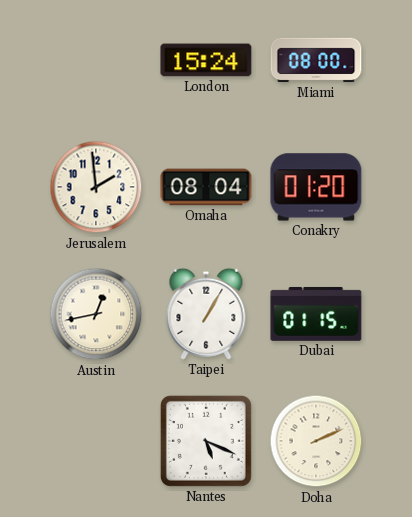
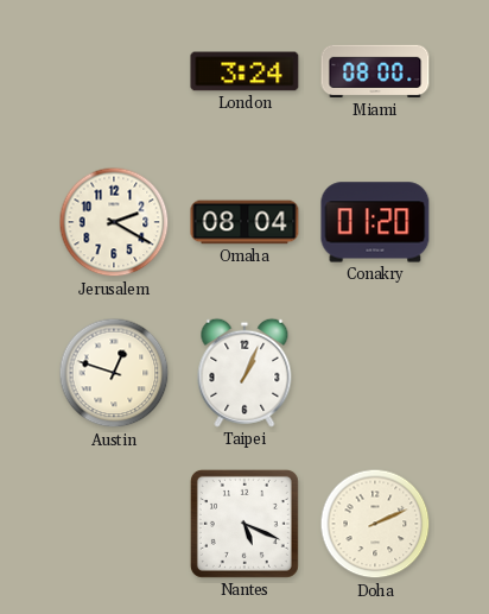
London: 15:24 -> 3:24
Jerusalem: 1:59 -> 2:20
Austin: 12:43 -> 12:48
Taipei: 1:05 -> 1:04
Dubai: 01:15 -> none
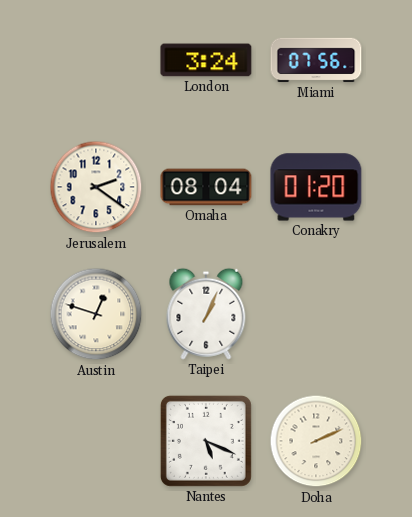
Miami: 08:00 -> 07:56
Jerusalem: 2:20 -> 2:21
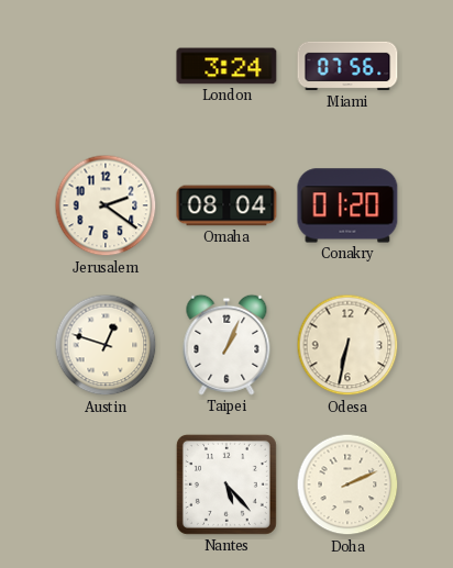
Odesa: none -> 6:32
Nantes: 5:19 -> 5:23
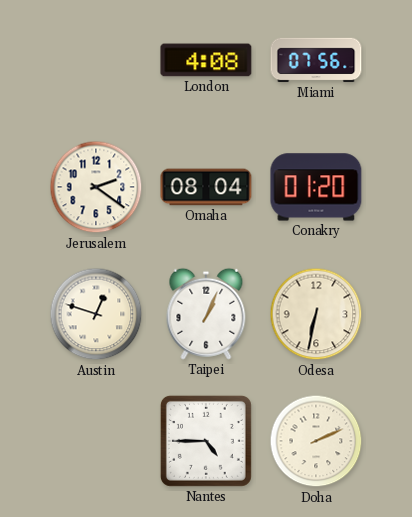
London: 3:24 -> 4:08
Nantes: 5:23 -> 4:45
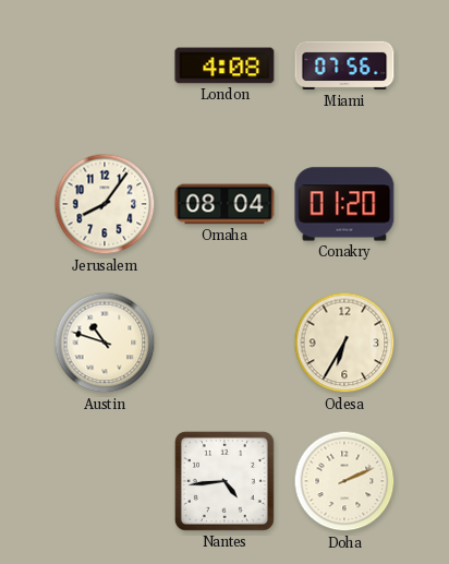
Jerusalem: 2:21 -> 8:06
Austin: 12:48 -> 10:48
Taipei: 1:04 -> none
Odesa: 6:32 -> 6:35
Nantes: 4:45 -> 4:44
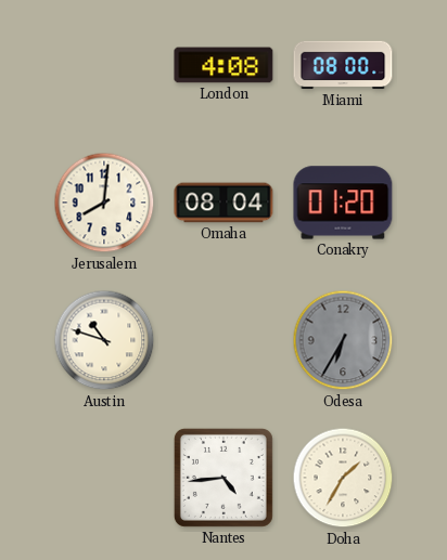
Miami: 07:56 -> 08:00
Jerusalem: 8:06 -> 8:01
Odesa dial: cream -> grey
Doha: 2:11 -> 1:35
